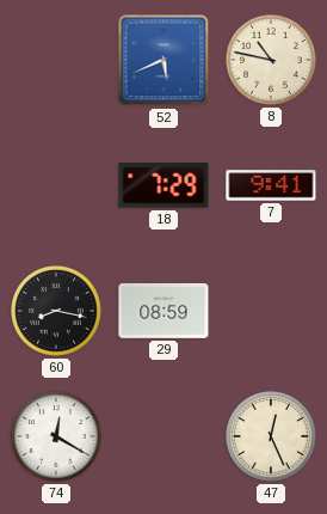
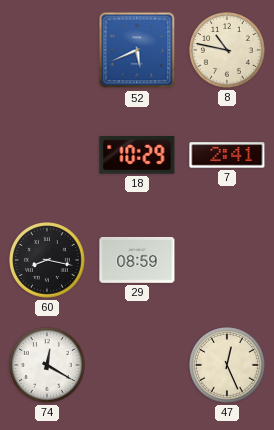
18: 7:29 -> 10:29
7: 9:41 -> 2:41
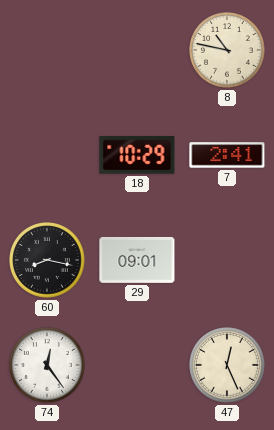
52: 5:41 -> none
29: 08:59 -> 09:01
74: 12:20 -> 12:24
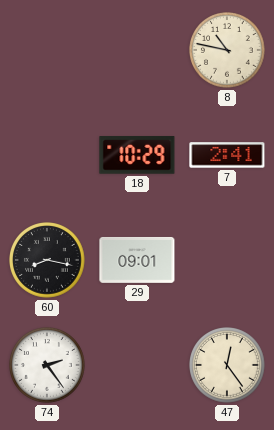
74: 12:24 -> 2:24
47: 12:26 -> 12:24
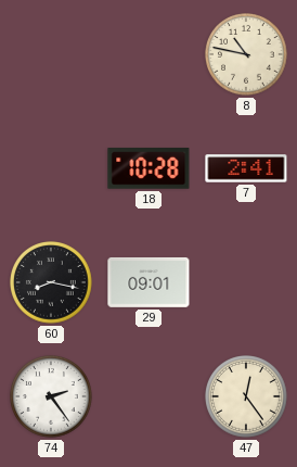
18: 10:29 -> 10:28
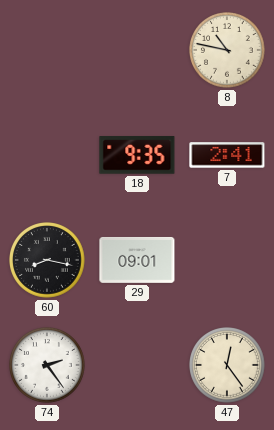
18: 10:28 -> 9:35
